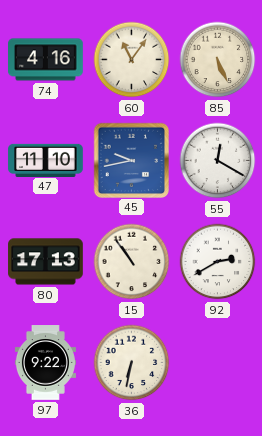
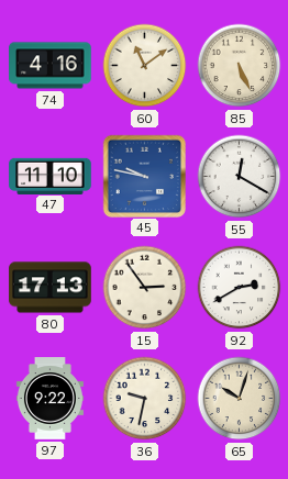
60: 11:06 -> 11:09
45: 9:43 -> 9:47
15: 10:54 -> 2:54
36: 6:32 -> 9:32
65: none -> 10:03
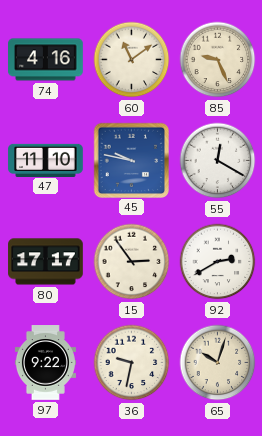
85: 5:26 -> 9:26
80: 17:13 -> 17:17
